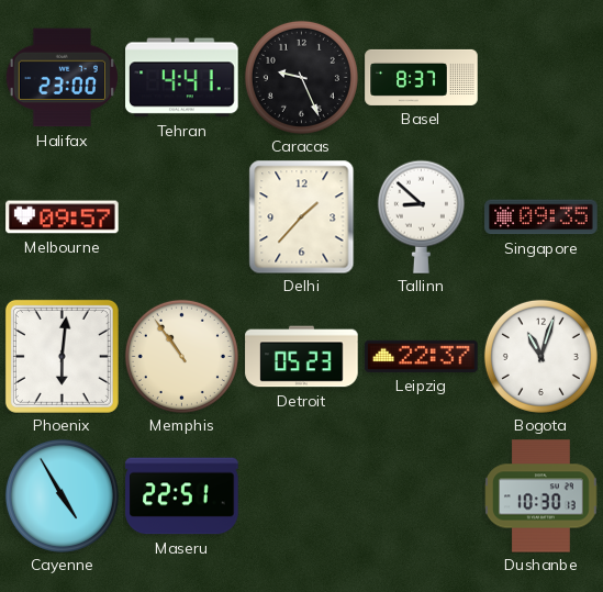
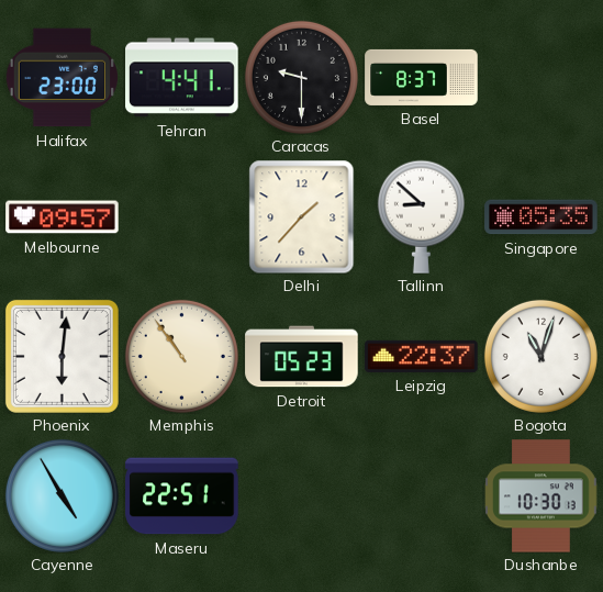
Caracas: 9:26 -> 9:30
Singapore: 09:35 -> 05:35
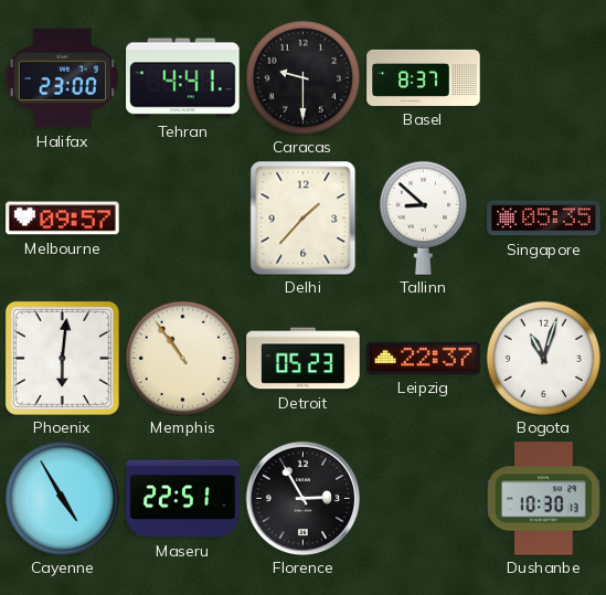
Florence: none -> 2:55
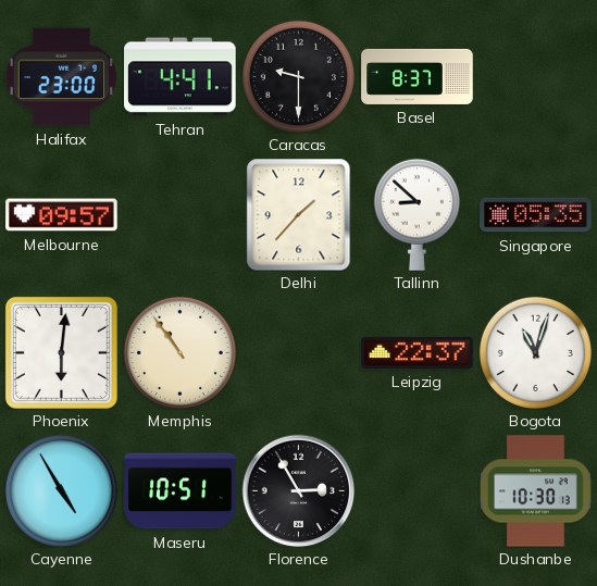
Detroit: 05:23 -> none
Maseru: 22:51 -> 10:51
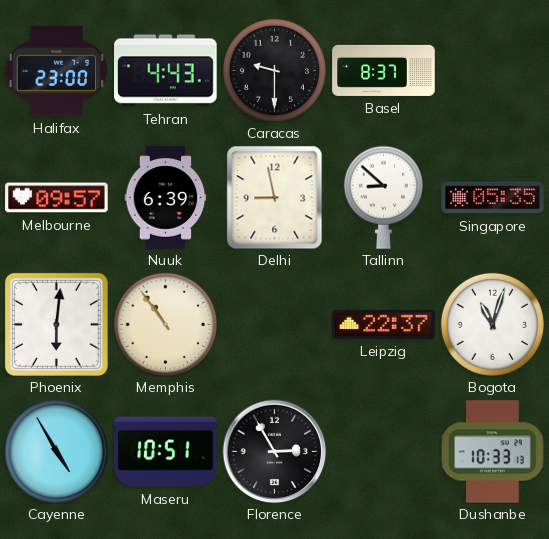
Tehran: 4:41 -> 4:43
Nuuk: none -> 6:39
Delhi: 1:37 -> 8:58
Dushanbe: 10:30 -> 10:33
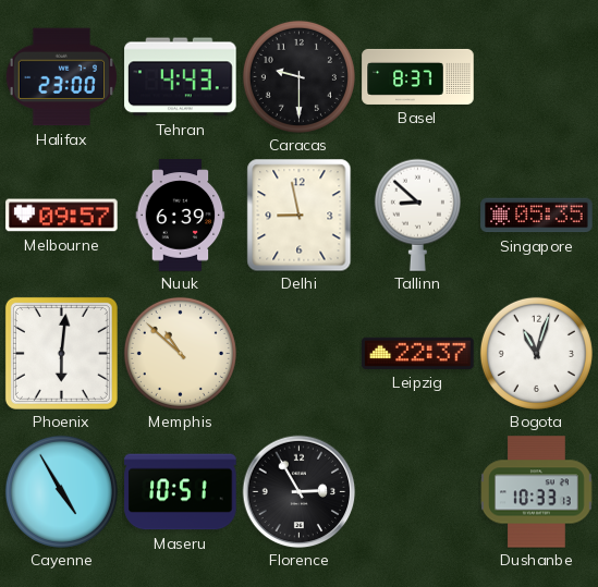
Memphis: 10:54 -> 10:52
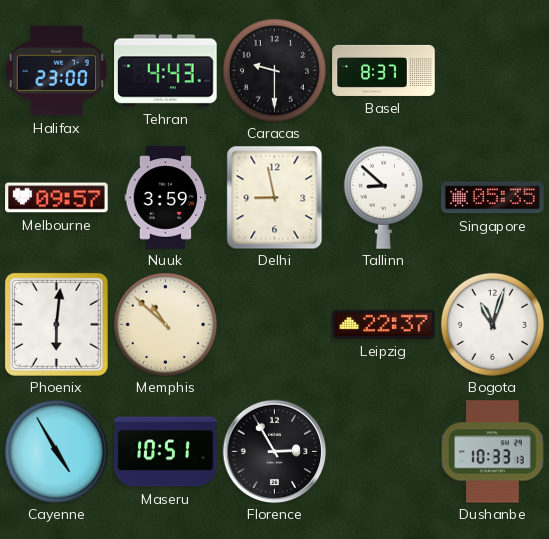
Nuuk: 6:39 -> 3:59
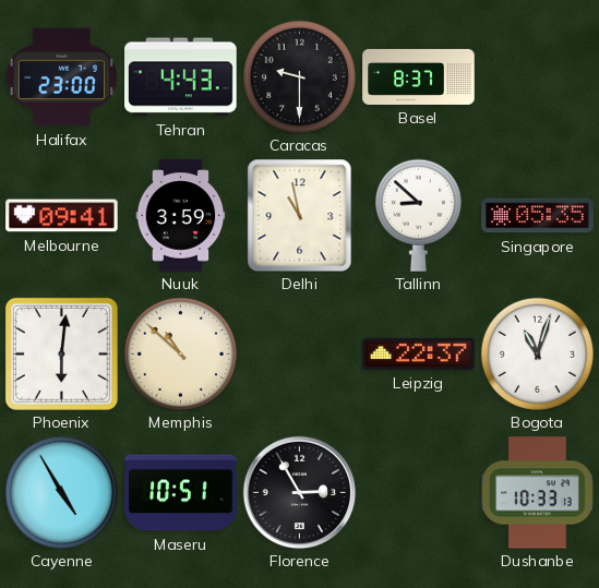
Melbourne: 09:57 -> 09:41
Delhi: 8:58 -> 10:58
